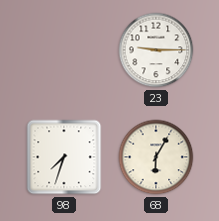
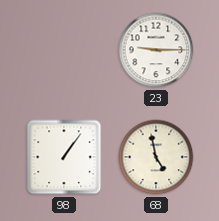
98: 7:33 -> 1:06
68: 6:05 -> 4:58
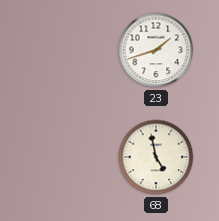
23: 9:15 -> 1:42
98: 1:06 -> none
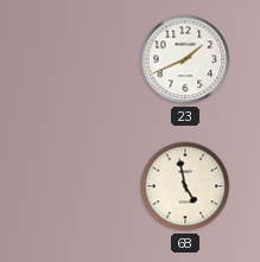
23: 1:42 -> 1:41
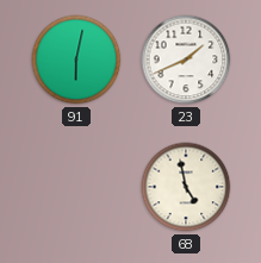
91: none -> 6:02
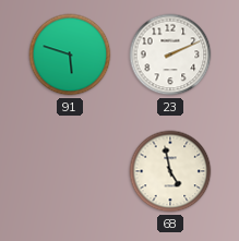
91: 6:02 -> 5:48
23: 1:41 -> 2:11
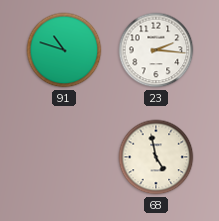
91: 5:48 -> 10:48
23: 2:11 -> 2:16
